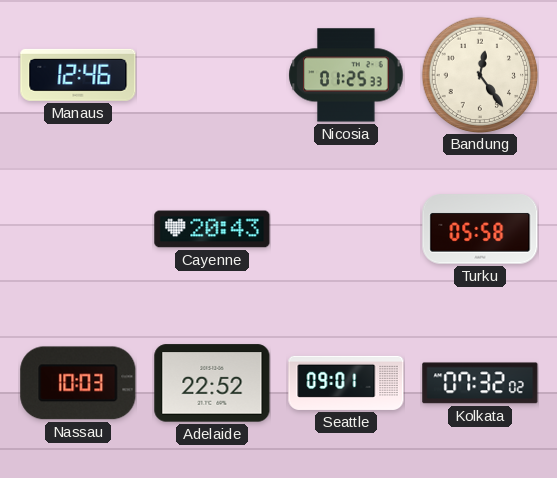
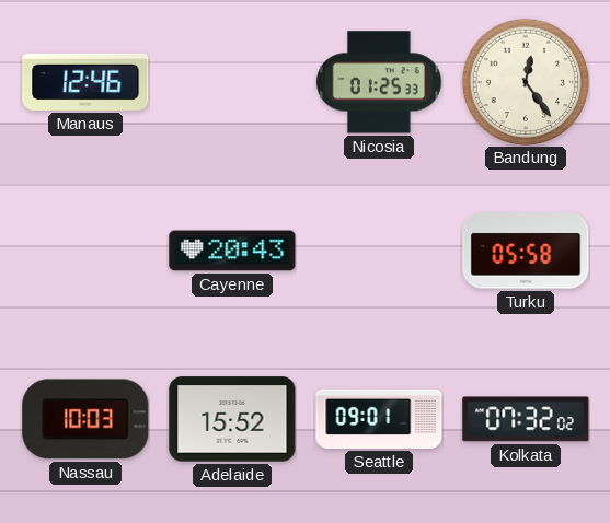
Adelaide: 22:52 -> 15:52
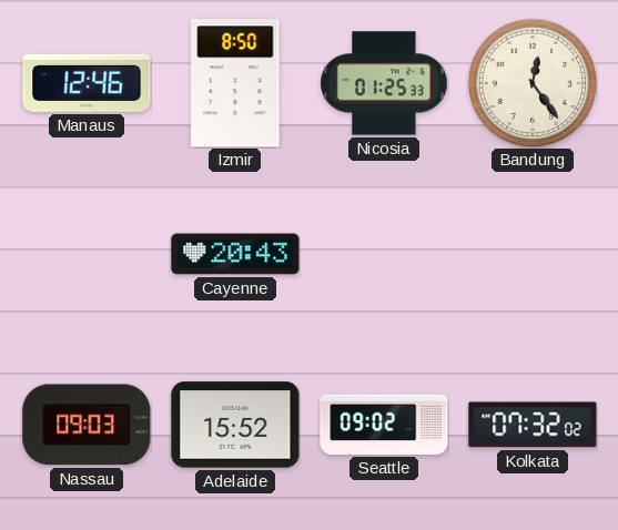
Izmir: none -> 8:50
Turku: 05:58 -> none
Nassau: 10:03 -> 09:03
Seattle: 09:01 -> 09:02
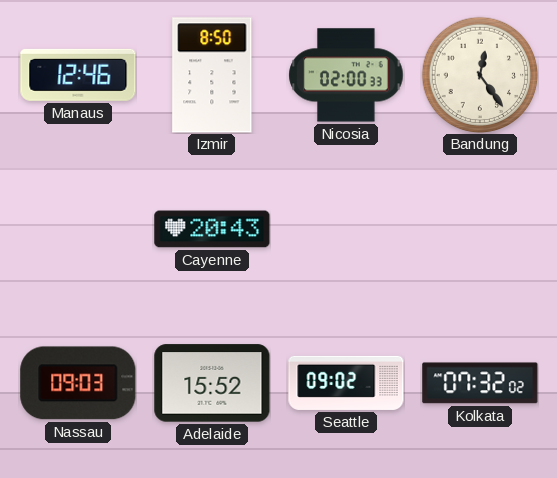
Nicosia: 01:25 -> 02:00
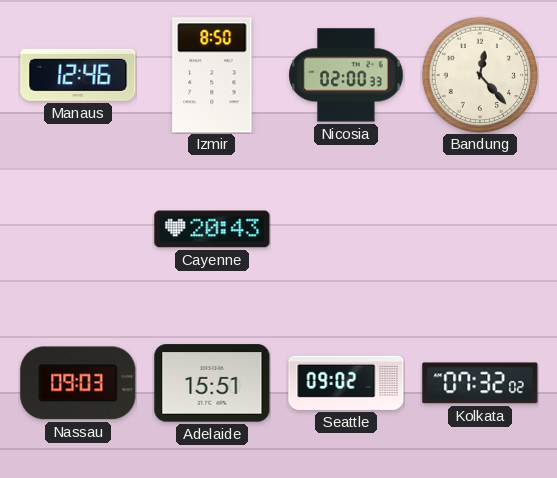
Bandung: 12:24 -> 12:23
Adelaide: 15:52 -> 15:51
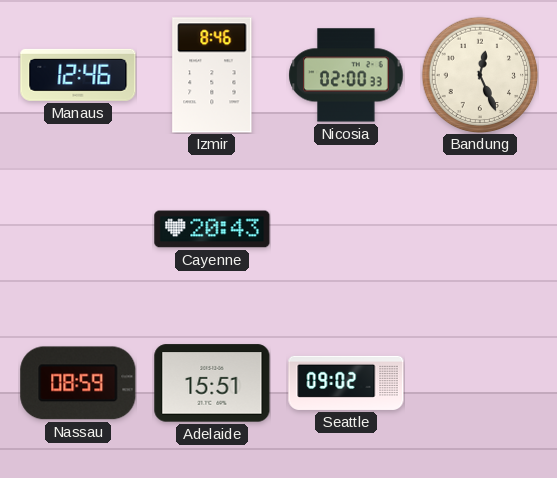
Izmir: 8:50 -> 8:46
Bandung: 12:23 -> 12:26
Nassau: 09:03 -> 08:59
Kolkata: 07:32 -> none
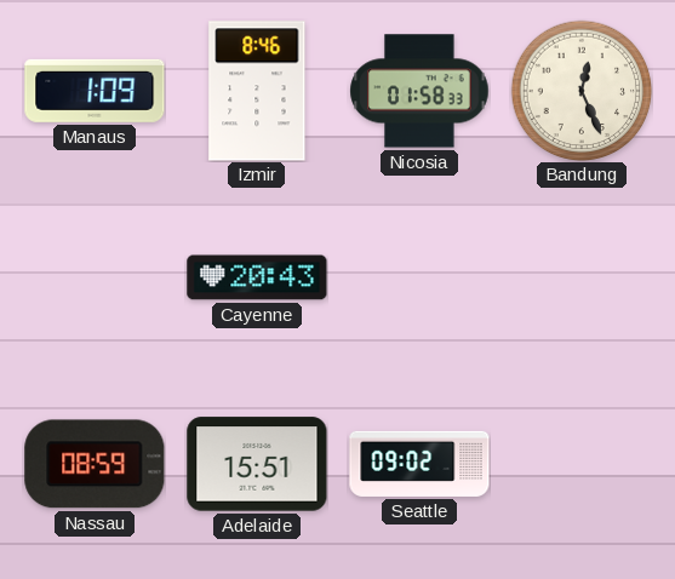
Manaus: 12:46 -> 1:09
Nicosia: 02:00 -> 01:58
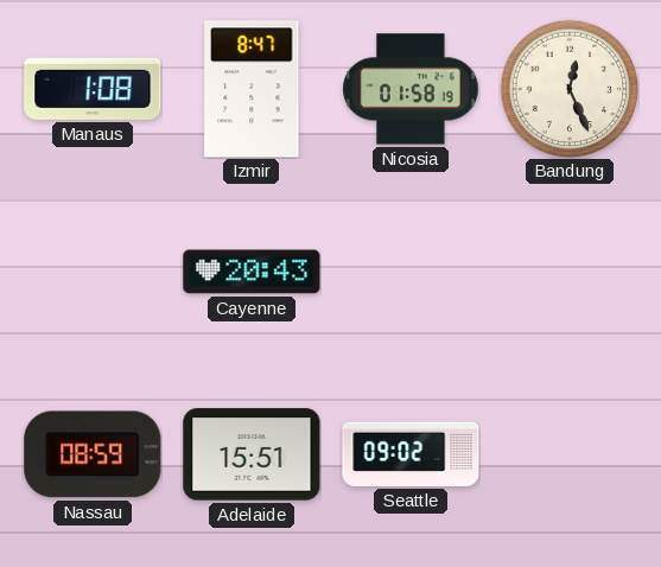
Manaus: 1:09 -> 1:08
Izmir: 8:46 -> 8:47
Nicosia: 01:58:33 -> 01:58:19
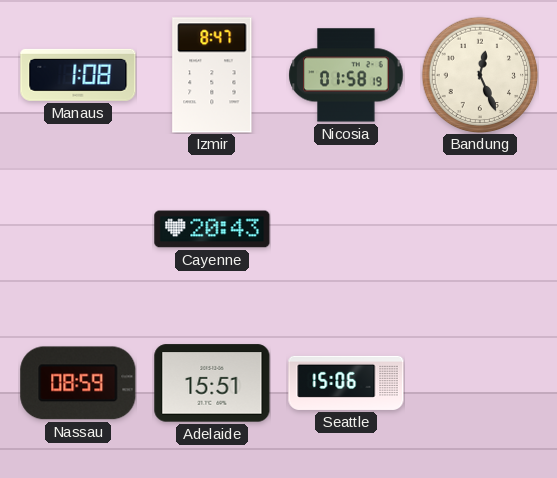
Seattle: 09:02 -> 15:06
